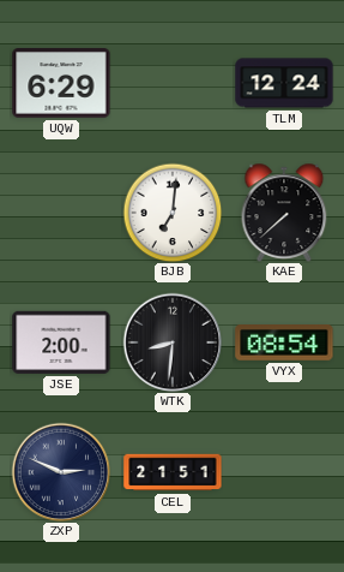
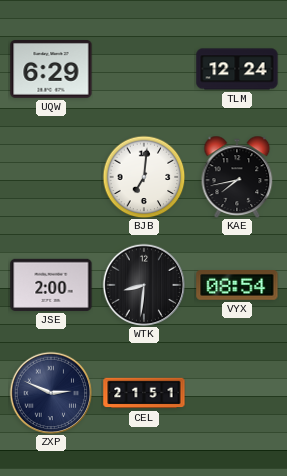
KAE: 7:38 -> 7:43
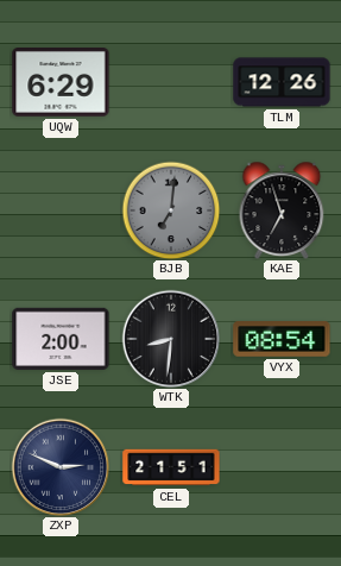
TLM: 12:24 -> 12:26
BJB dial: white -> grey
KAE: 7:43 -> 6:57
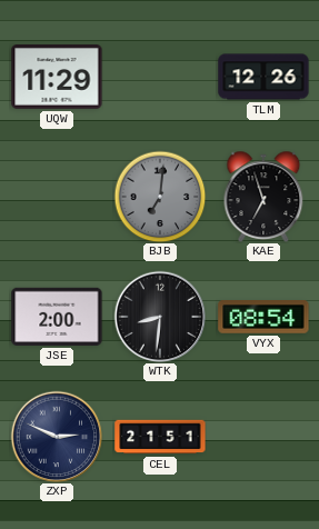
UQW: 6:29 -> 11:29
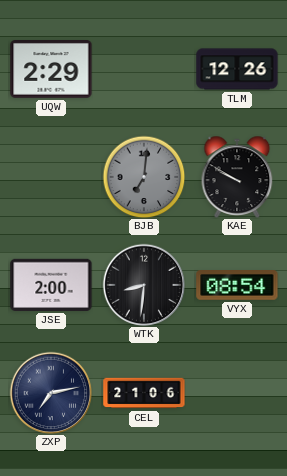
UQW: 11:29 -> 2:29
KAE: 6:57 -> 9:50
ZXP: 2:49 -> 7:13
CEL: 21:51 -> 21:06
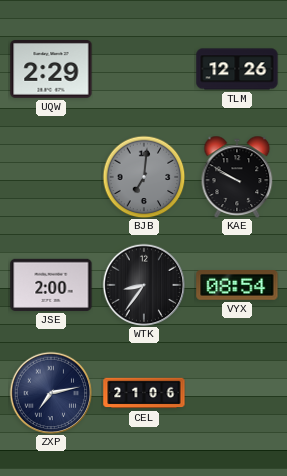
WTK: 8:31 -> 8:36
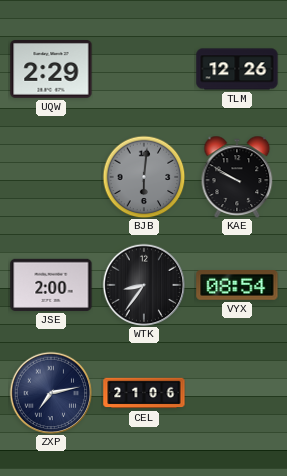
BJB: 7:01 -> 6:01
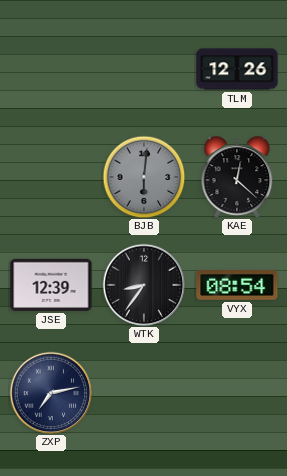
UQW: 2:29 -> none
KAE: 9:50 -> 12:22
JSE: 2:00 -> 12:39
CEL: 21:06 -> none
